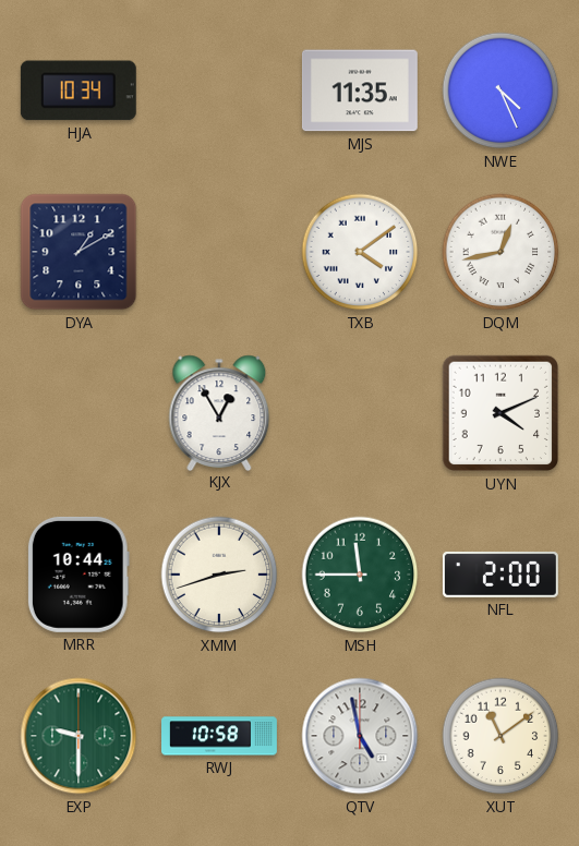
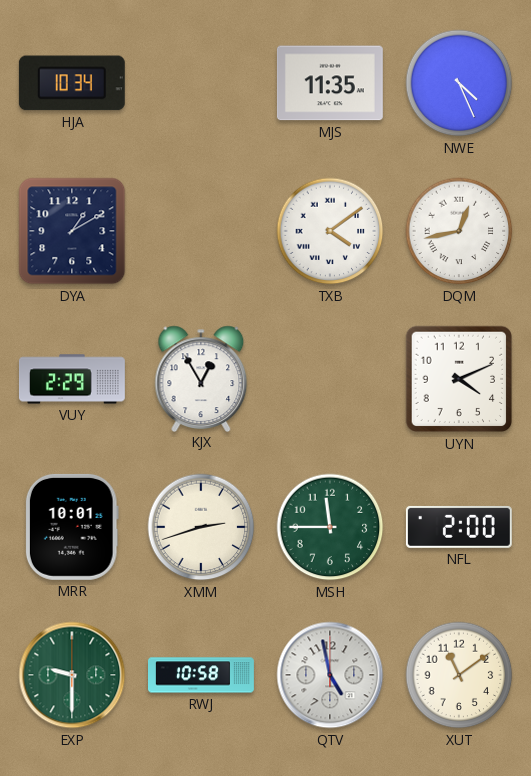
VUY: none -> 2:29
MRR: 10:44 -> 10:01
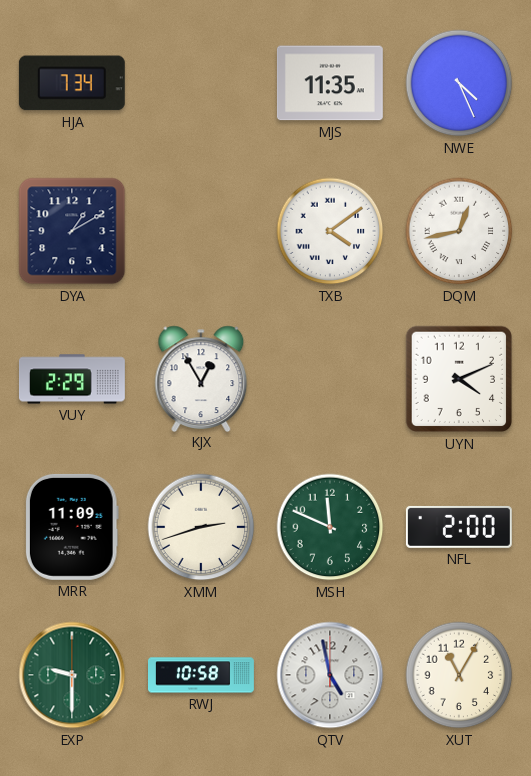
HJA: 10:34 -> 7:34
MRR: 10:01 -> 11:09
MSH: 11:45 -> 11:49
XUT: 11:09 -> 11:05
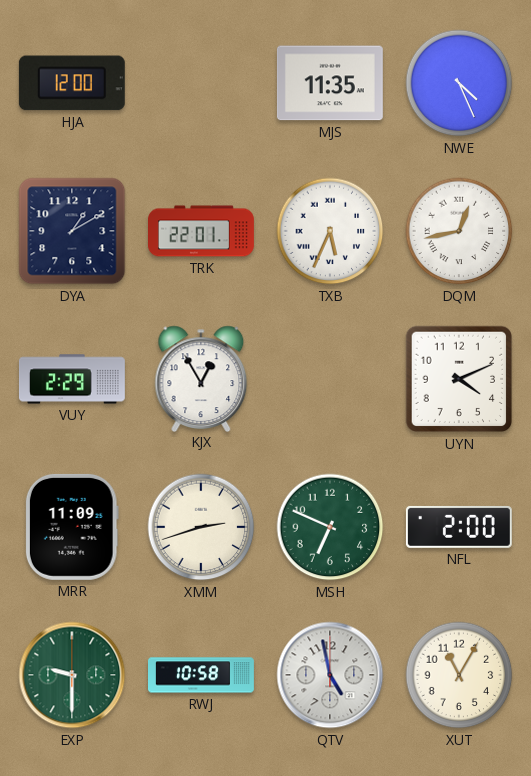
HJA: 7:34 -> 12:00
TRK: none -> 22:01
TXB: 4:09 -> 5:34
MSH: 11:49 -> 6:49
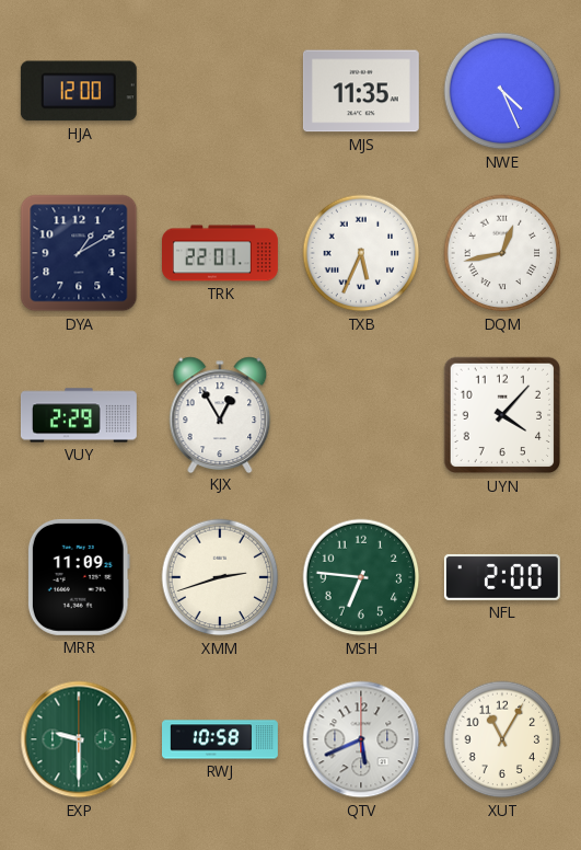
UYN: 4:11 -> 4:07
MSH: 6:49 -> 6:46
QTV: 4:58 -> 5:41
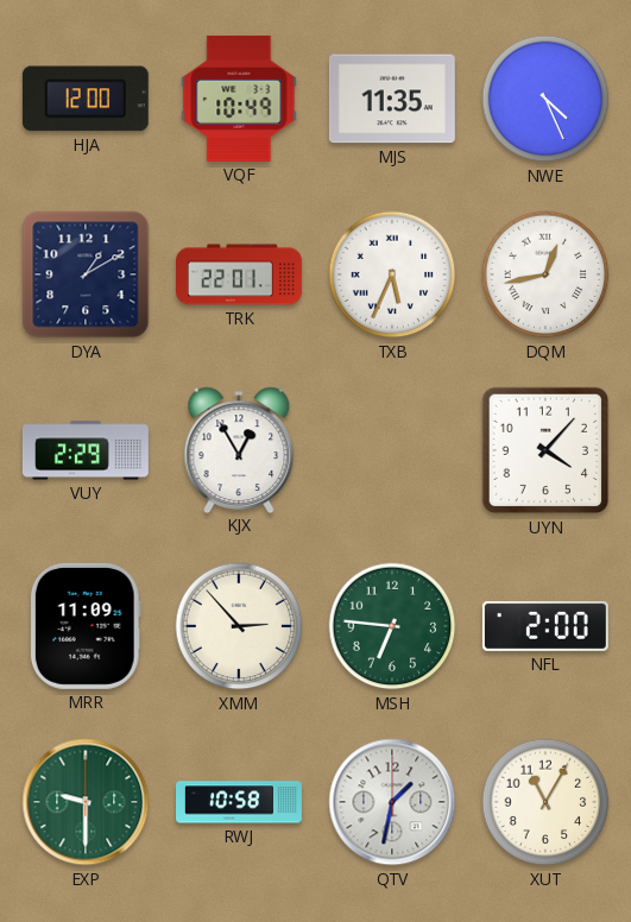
VQF: none -> 10:49
XMM: 2:42 -> 2:53
QTV: 5:41 -> 1:32
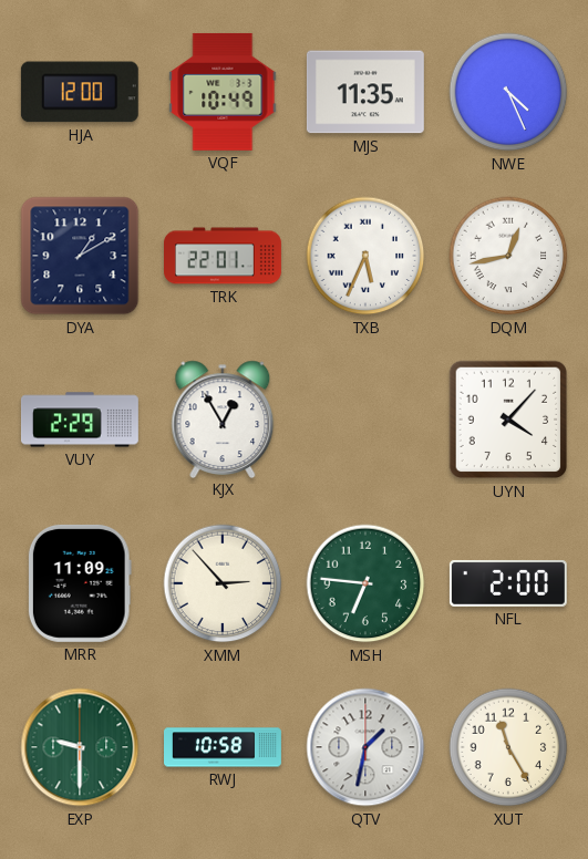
XUT: 11:05 -> 11:25
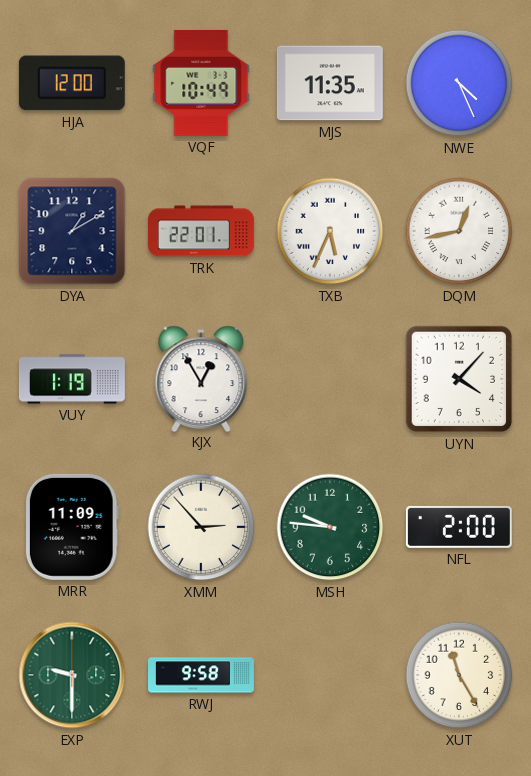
VUY: 2:29 -> 1:19
MSH: 6:46 -> 9:46
RWJ: 10:58 -> 9:58
QTV: 1:32 -> none
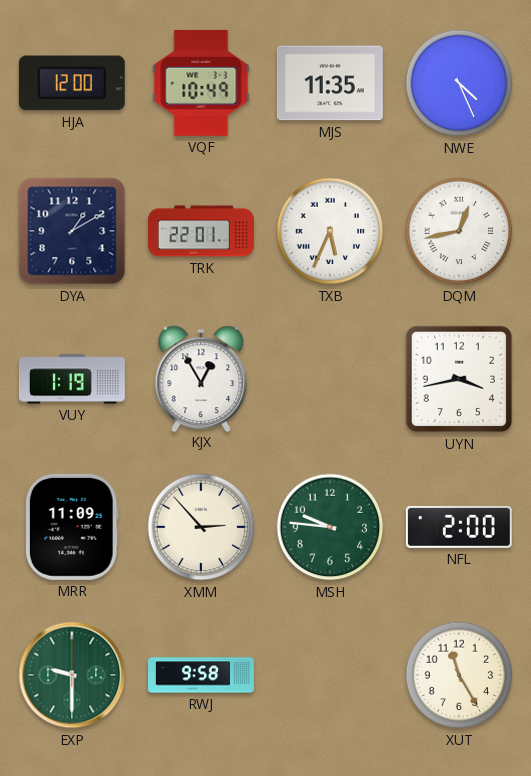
UYN: 4:07 -> 3:43
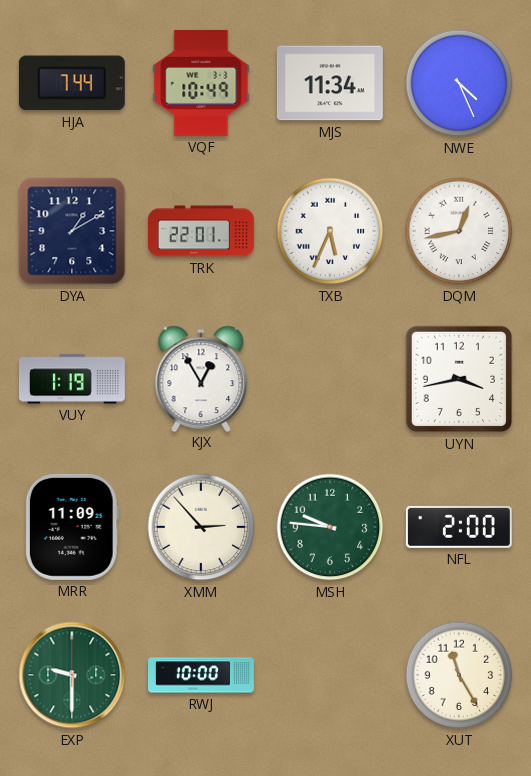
HJA: 12:00 -> 7:44
MJS: 11:35 -> 11:34
RWJ: 9:58 -> 10:00
